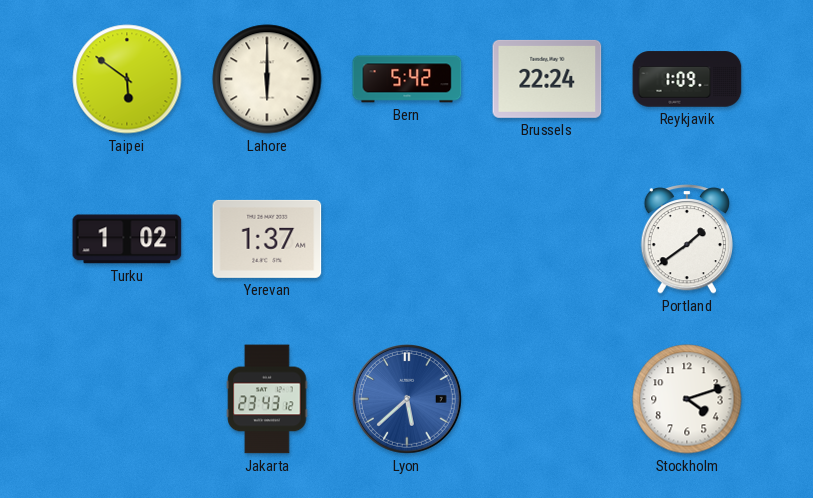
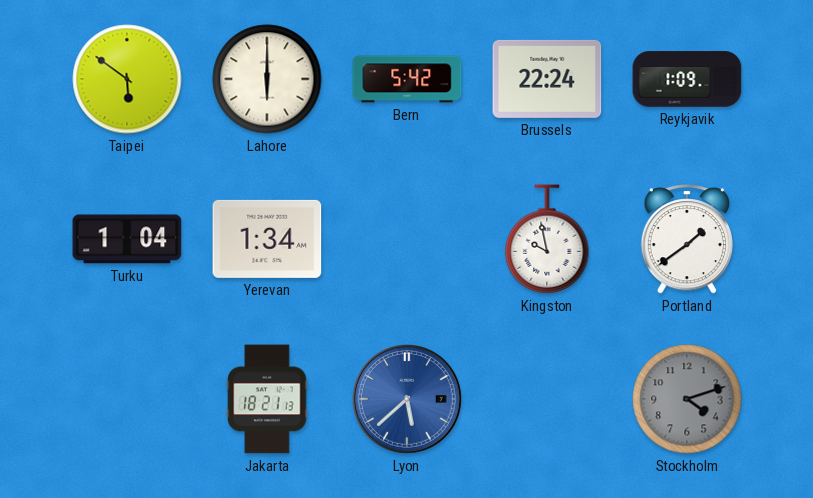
Turku: 1:02 -> 1:04
Yerevan: 1:37 -> 1:34
Kingston: none -> 9:58
Jakarta: 23:43 -> 18:21
Stockholm dial: white -> grey
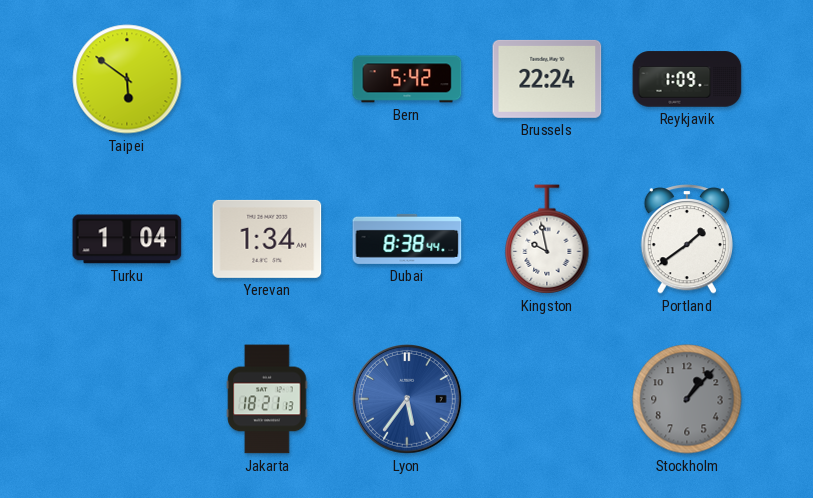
Lahore: 6:00 -> none
Dubai: none -> 8:38
Lyon: 5:38 -> 5:36
Stockholm: 4:12 -> 1:07
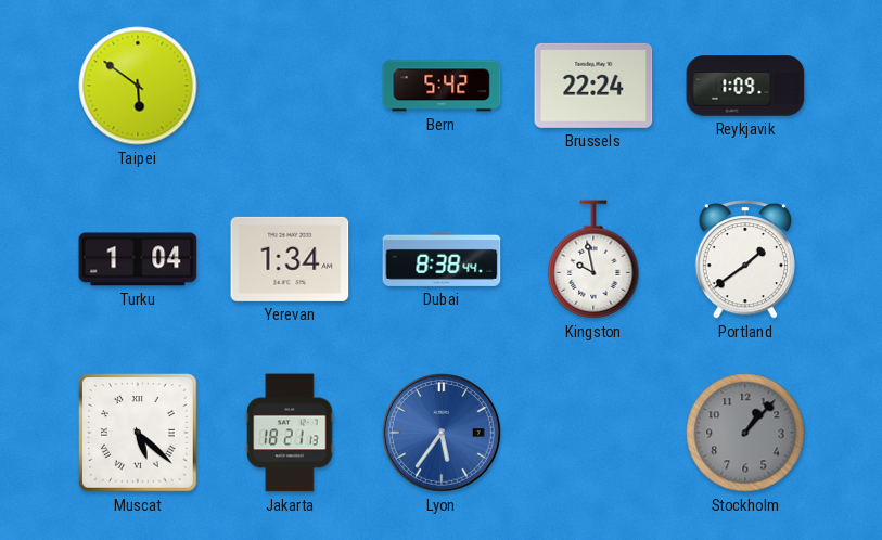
Muscat: none -> 5:22
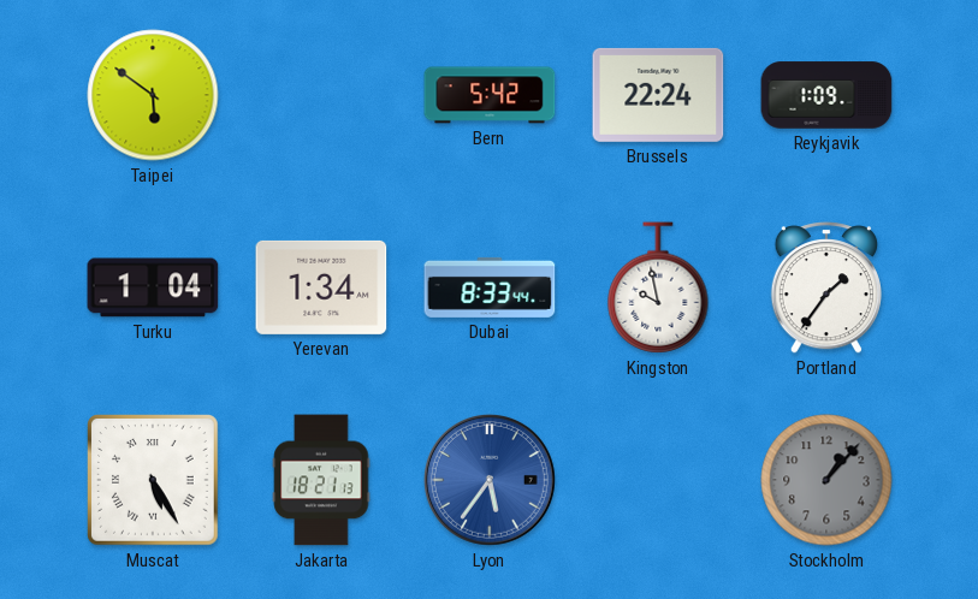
Dubai: 8:38 -> 8:33
Portland: 1:39 -> 1:36
Muscat: 5:22 -> 5:25
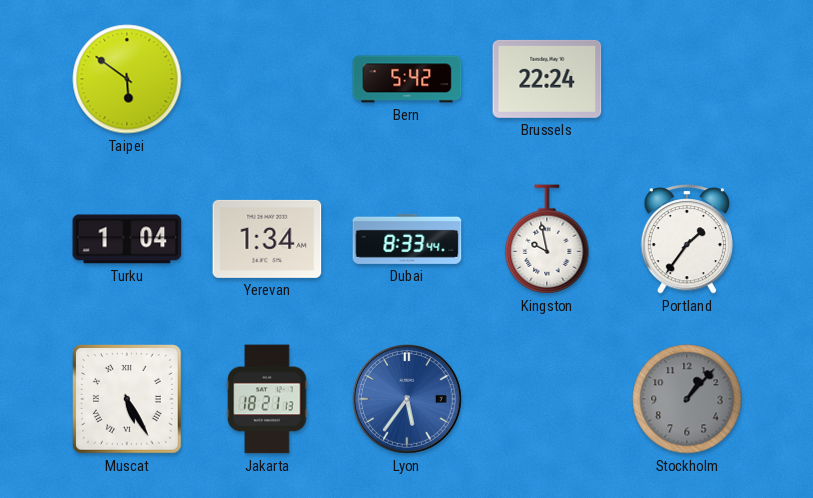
Reykjavik: 1:09 -> none
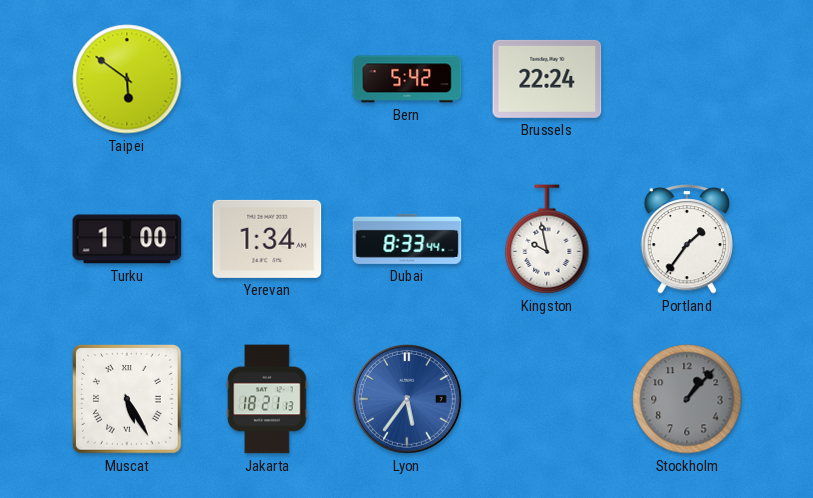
Turku: 1:04 -> 1:00
